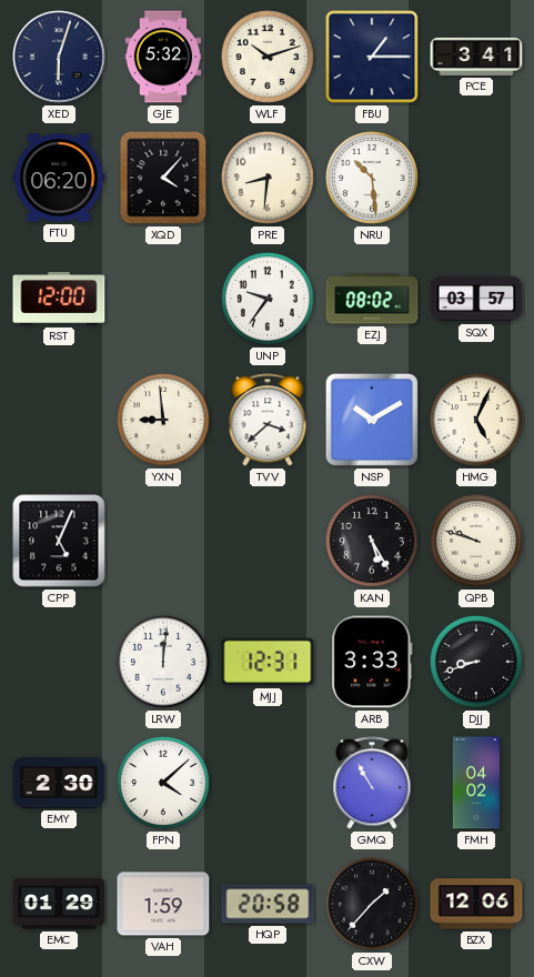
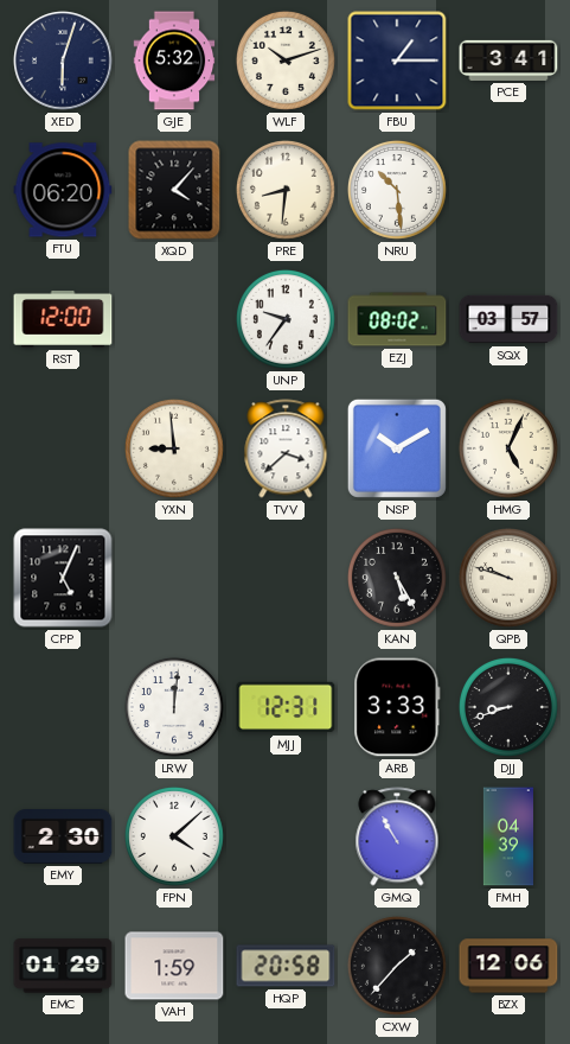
FMH: 04:02 -> 04:39
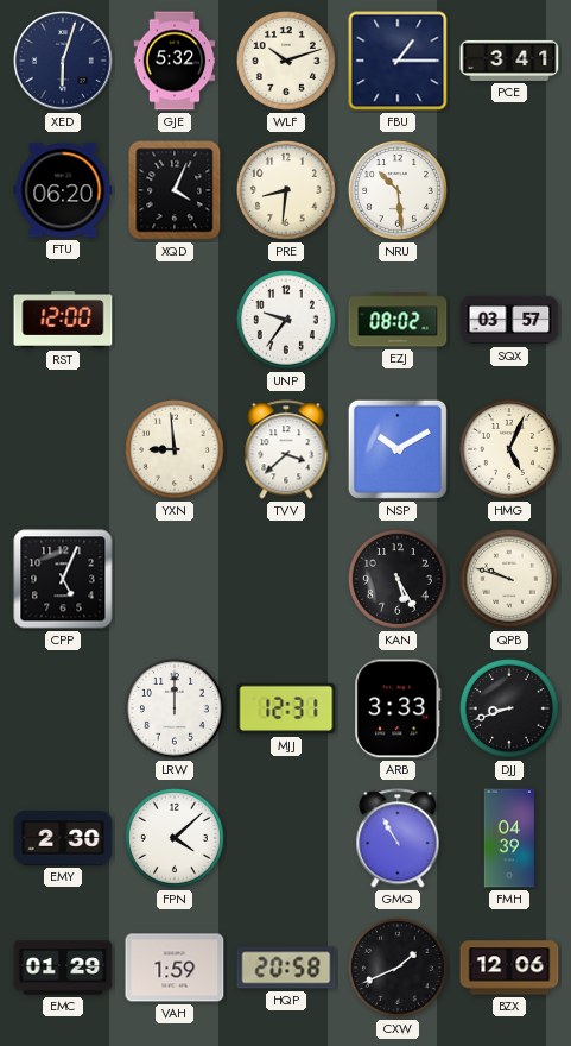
XQD: 4:07 -> 4:04
LRW: 12:01 -> 12:00
CXW: 1:37 -> 1:41
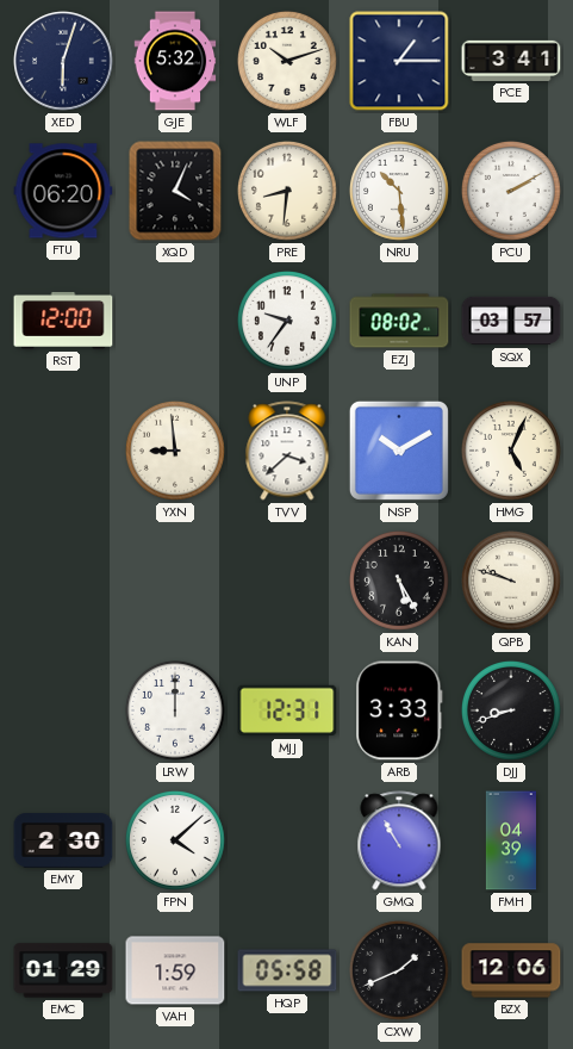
PCU: none -> 2:10
CPP: 5:04 -> none
HQP: 20:58 -> 05:58
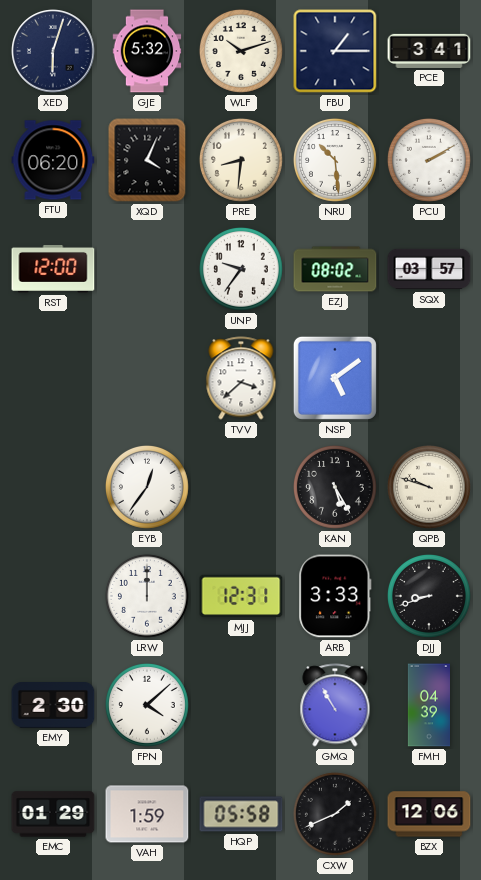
YXN: 8:59 -> none
NSP: 10:10 -> 5:09
HMG: 5:04 -> none
EYB: none -> 12:36
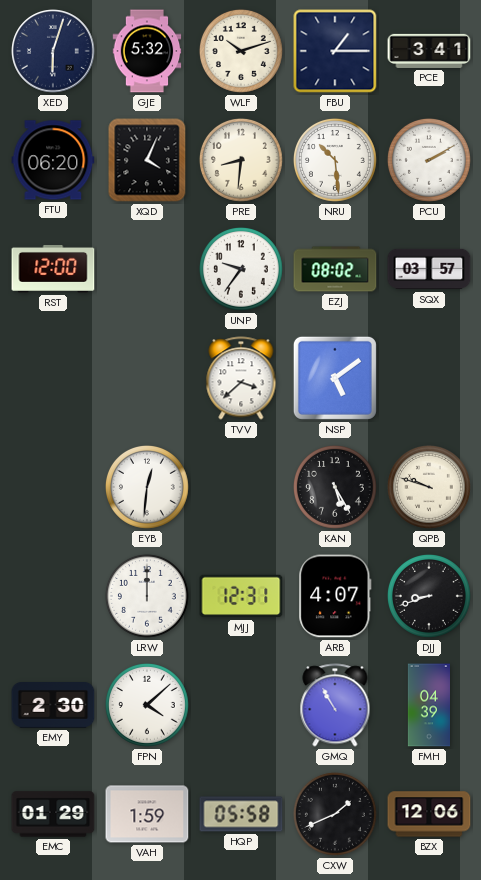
EYB: 12:36 -> 12:31
ARB: 3:33 -> 4:07
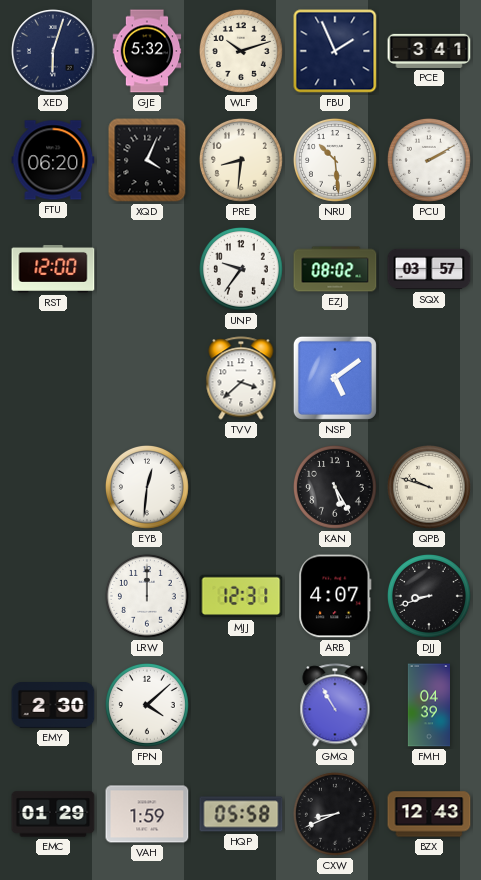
FBU: 1:15 -> 1:56
CXW: 1:41 -> 8:41
BZX: 12:06 -> 12:43
